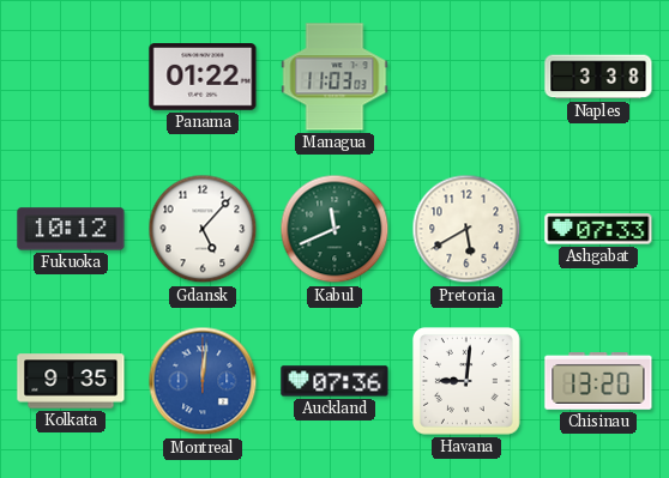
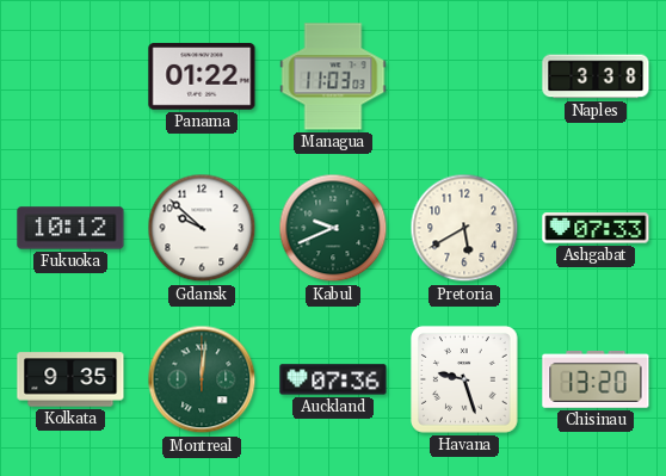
Gdansk: 5:07 -> 9:52
Kabul: 11:41 -> 9:41
Montreal dial: blue -> green
Havana: 9:01 -> 9:27
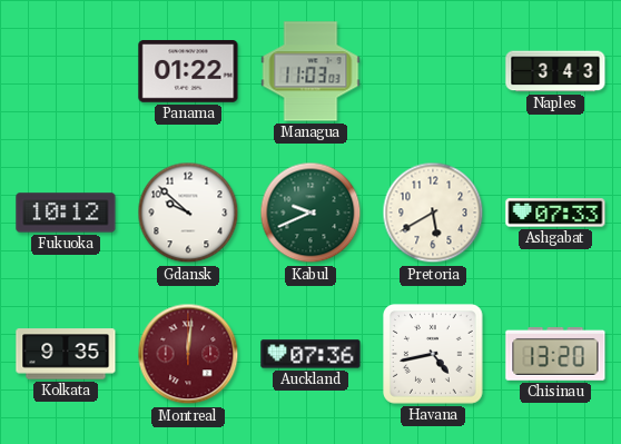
Naples: 3:38 -> 3:43
Montreal dial: green -> burgundy
Havana: 9:27 -> 4:43
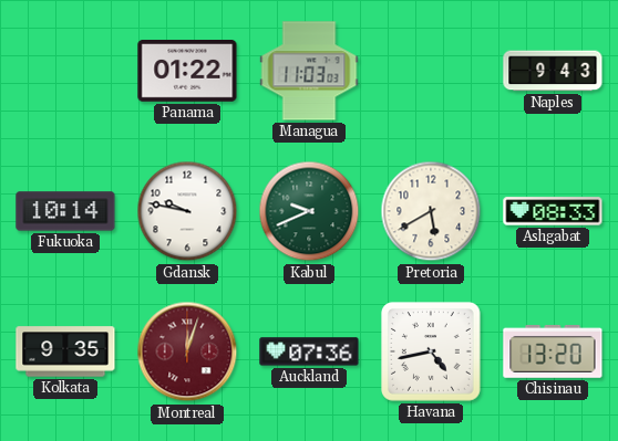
Naples: 3:43 -> 9:43
Fukuoka: 10:12 -> 10:14
Gdansk: 9:52 -> 9:47
Ashgabat: 07:33 -> 08:33
Montreal: 12:01 -> 12:03
